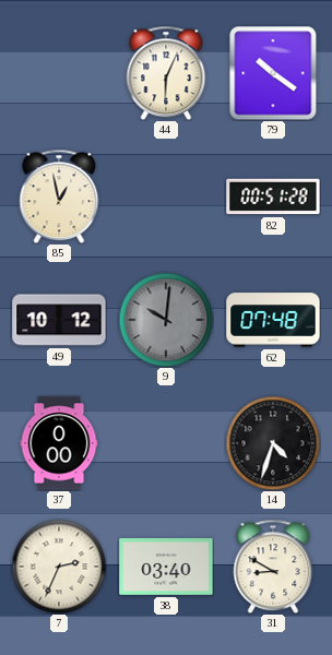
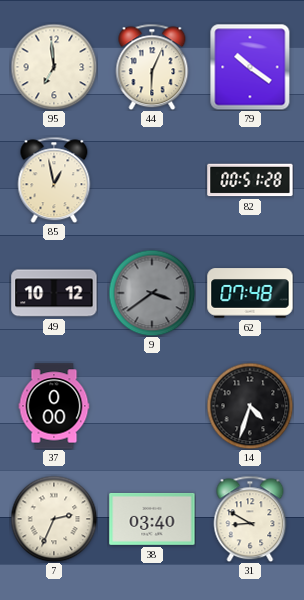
95: none -> 6:59
9: 10:01 -> 3:39
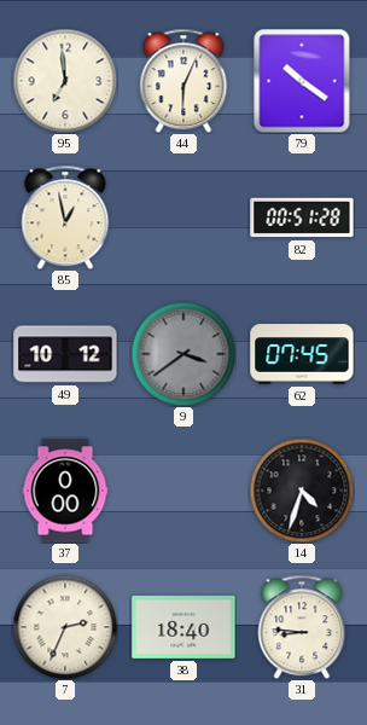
62: 07:48 -> 07:45
38: 03:40 -> 18:40
31: 8:50 -> 8:46
